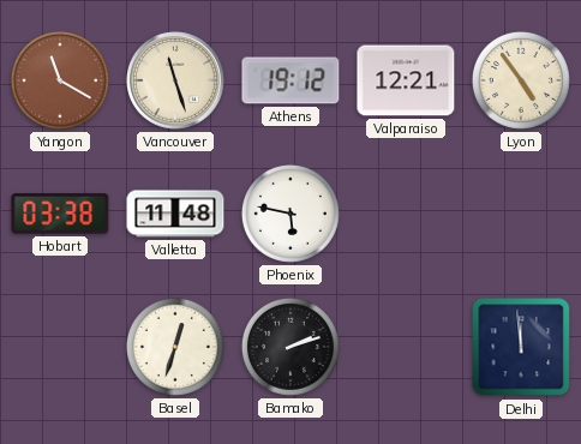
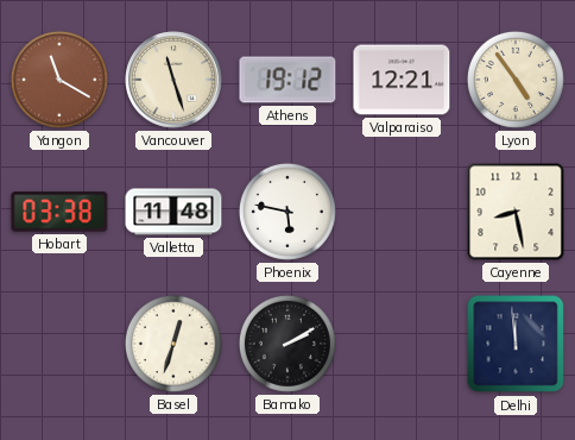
Cayenne: none -> 8:28
Bamako: 2:12 -> 2:10
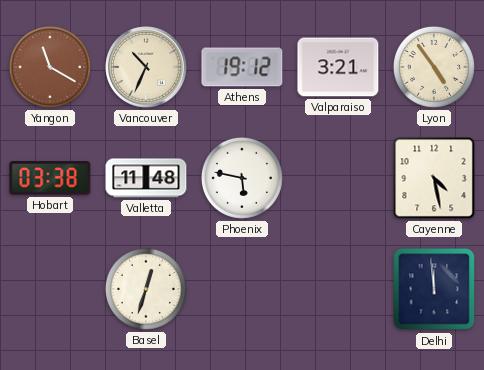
Vancouver: 11:27 -> 10:34
Valparaiso: 12:21 -> 3:21
Cayenne: 8:28 -> 4:28
Bamako: 2:10 -> none
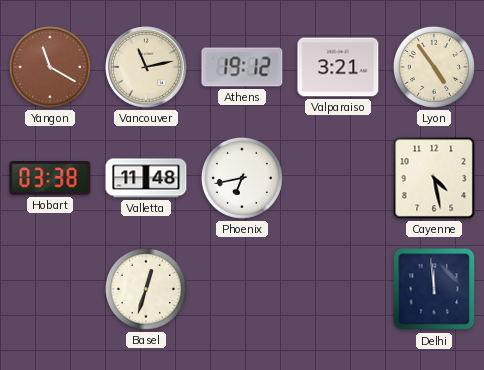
Vancouver: 10:34 -> 11:13
Phoenix: 5:47 -> 6:43
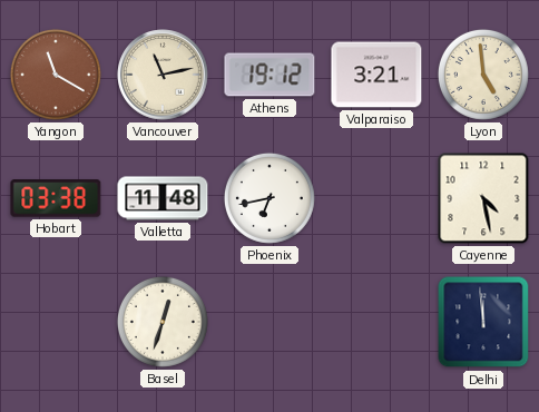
Lyon: 4:54 -> 4:59
